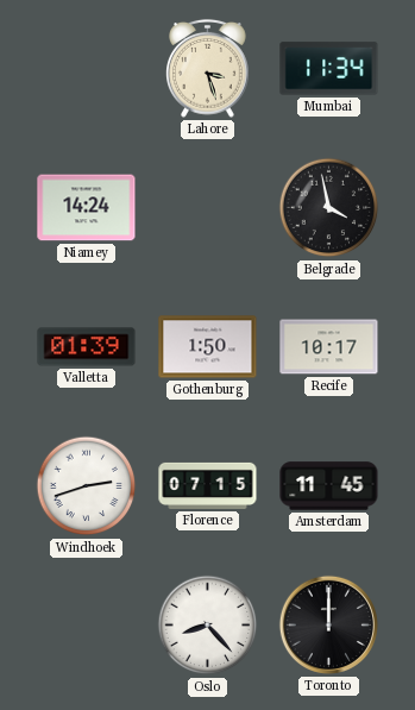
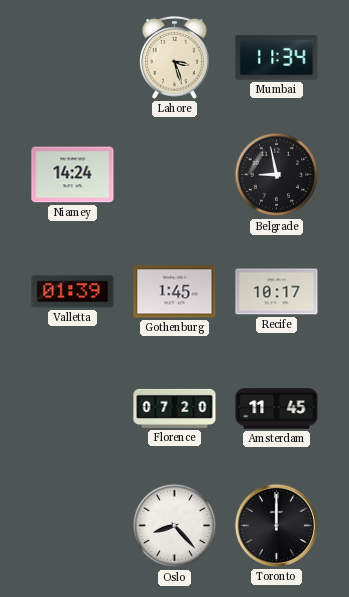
Belgrade: 3:58 -> 8:58
Gothenburg: 1:50 -> 1:45
Windhoek: 2:42 -> none
Florence: 07:15 -> 07:20
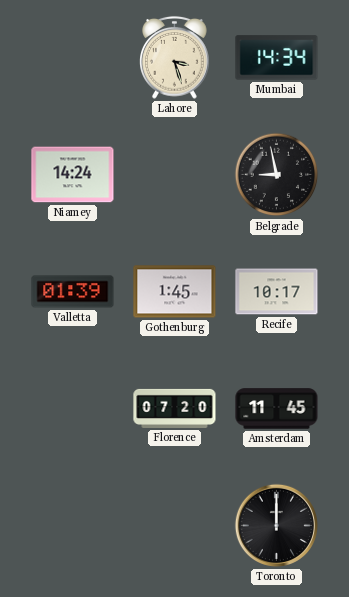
Mumbai: 11:34 -> 14:34
Oslo: 8:23 -> none
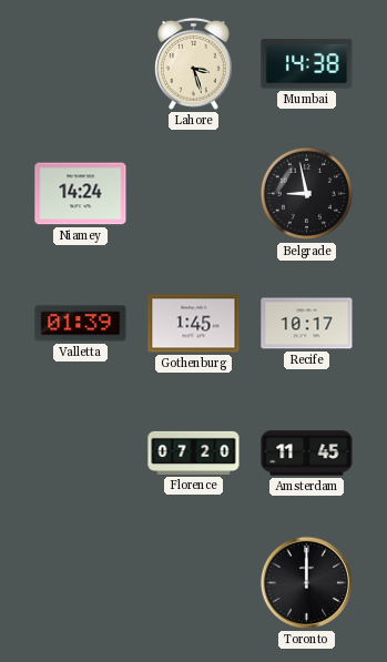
Mumbai: 14:34 -> 14:38
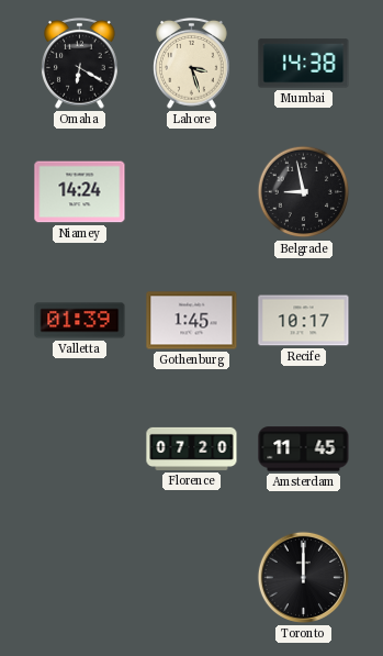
Omaha: none -> 6:20
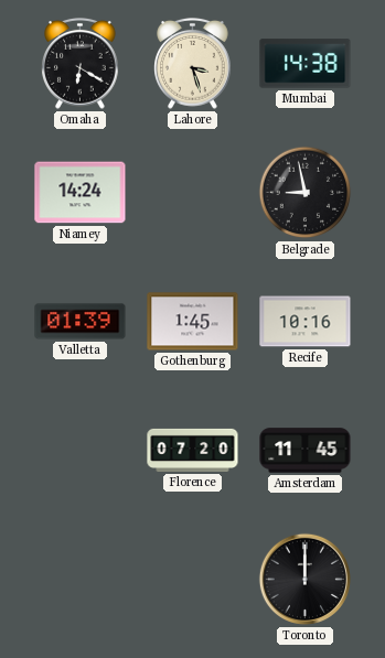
Recife: 10:17 -> 10:16
